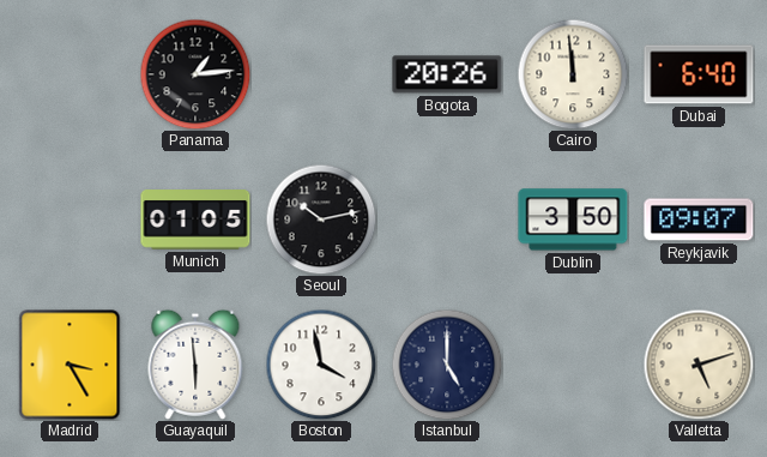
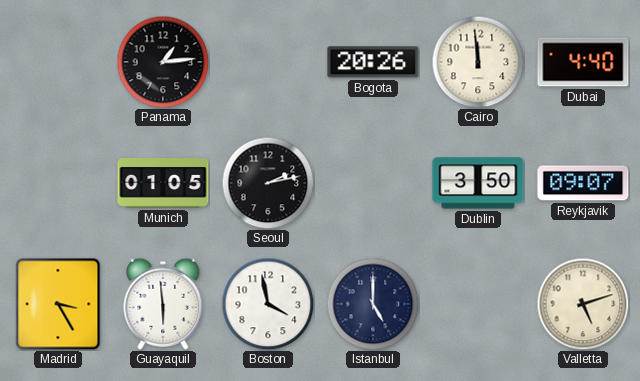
Dubai: 6:40 -> 4:40
Seoul: 10:13 -> 2:13
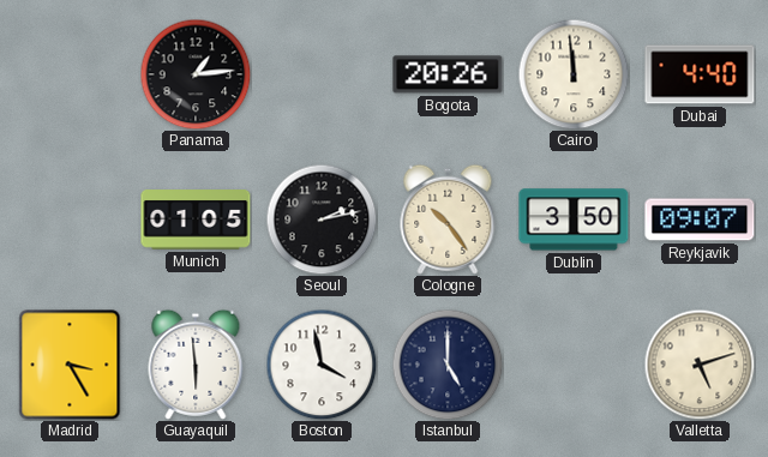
Cologne: none -> 10:24
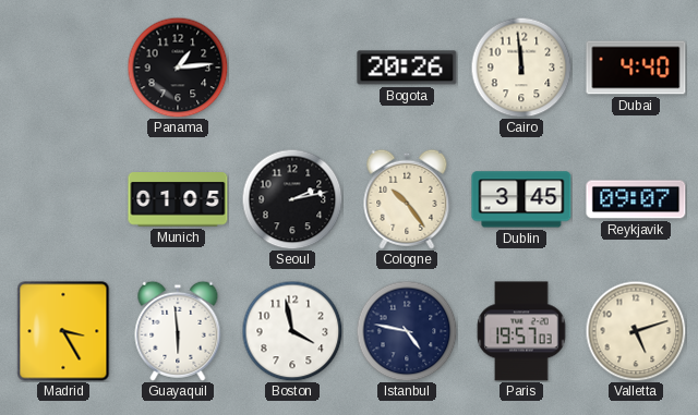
Dublin: 3:50 -> 3:45
Istanbul: 5:00 -> 4:47
Paris: none -> 19:57
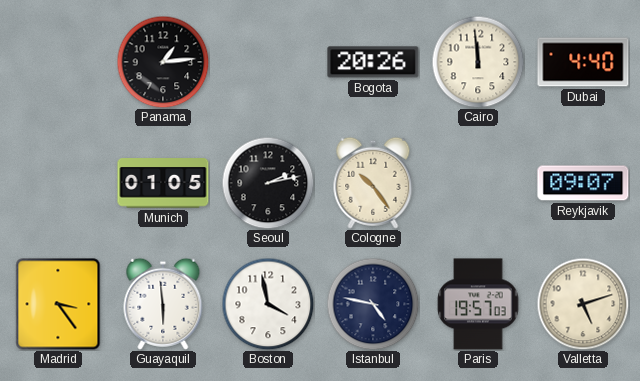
Dublin: 3:45 -> none
Madrid: 3:25 -> 3:24
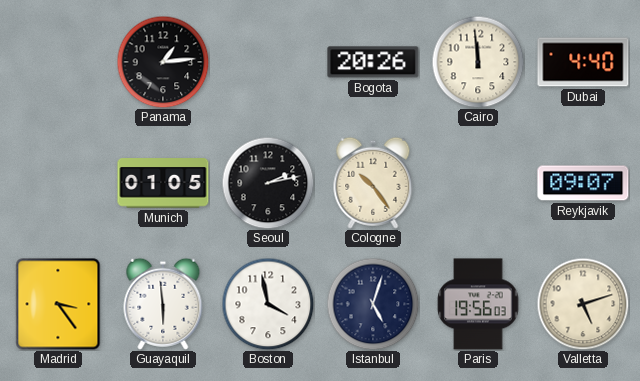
Istanbul: 4:47 -> 5:03
Paris: 19:57 -> 19:56
